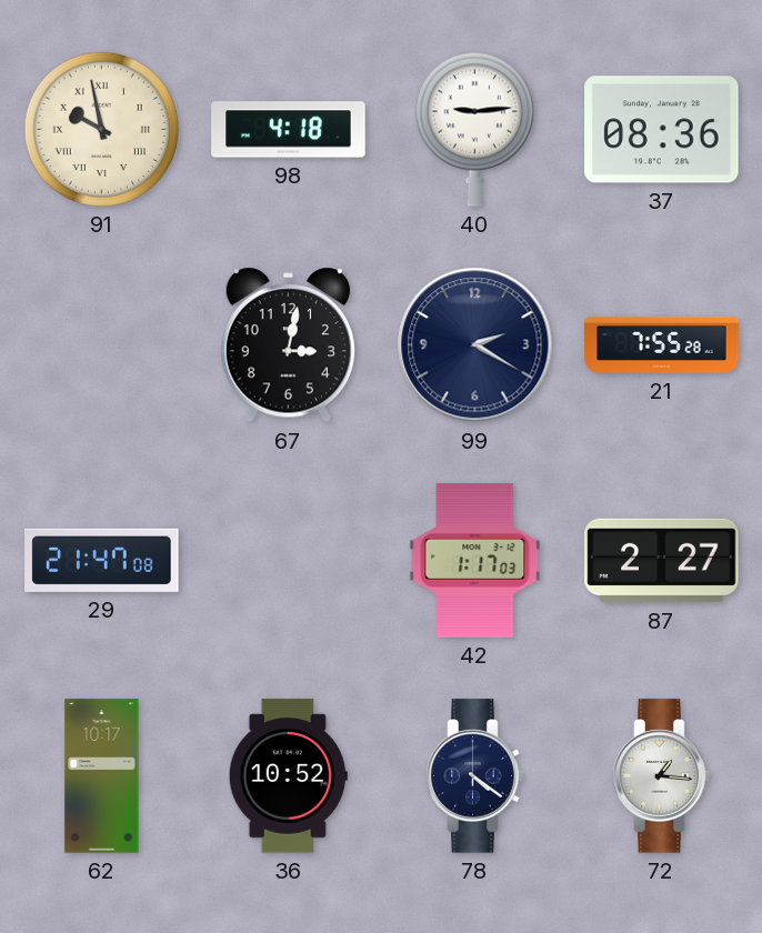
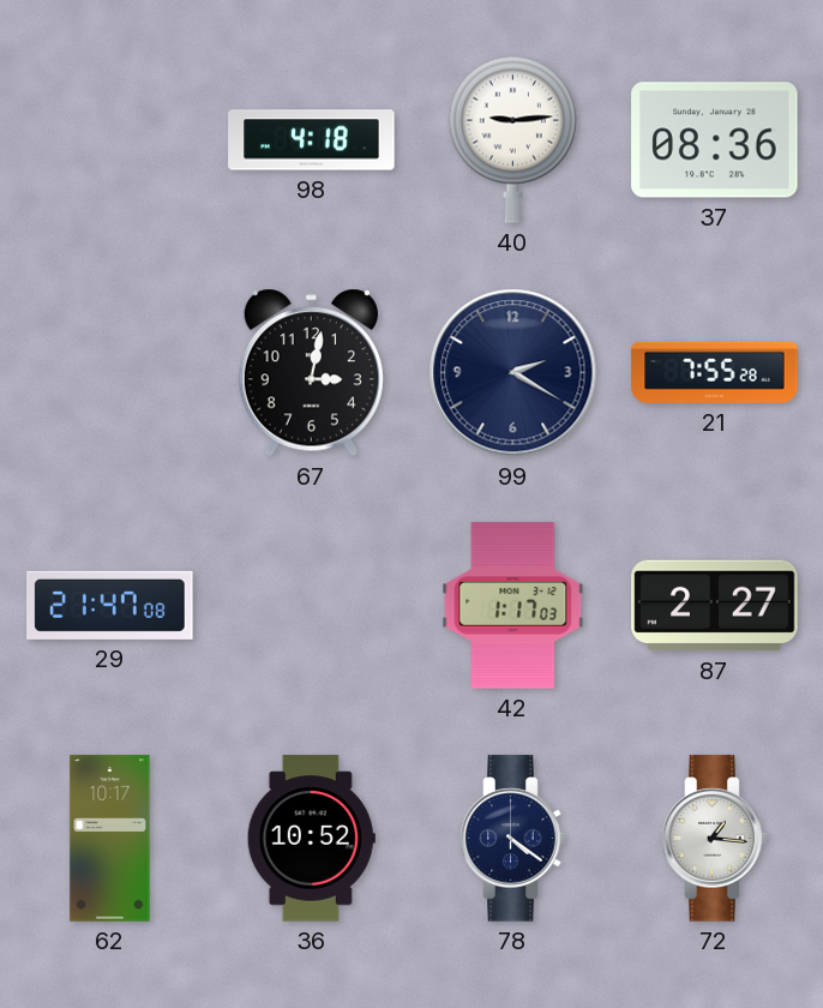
91: 9:58 -> none
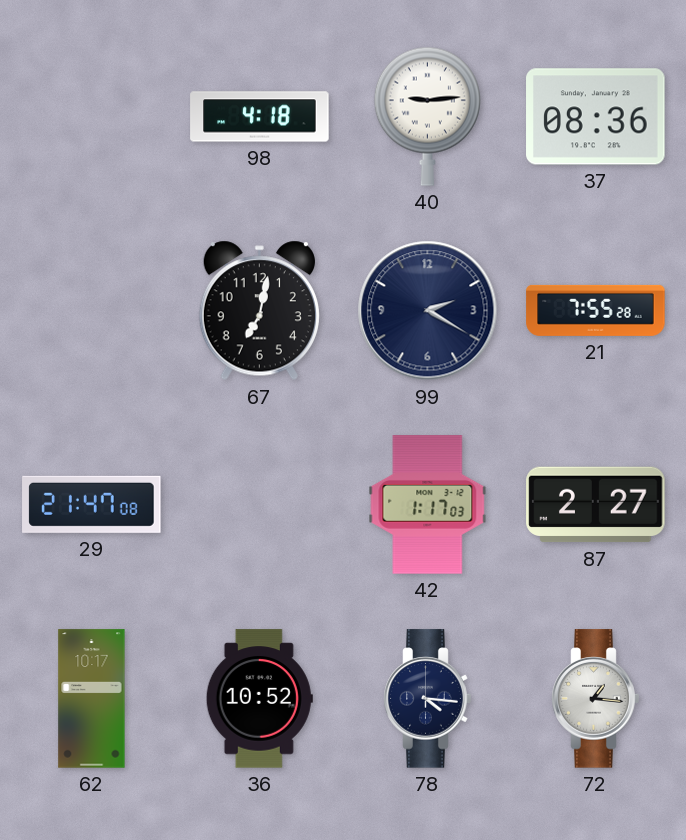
67: 3:02 -> 7:02
78: 4:21 -> 4:16
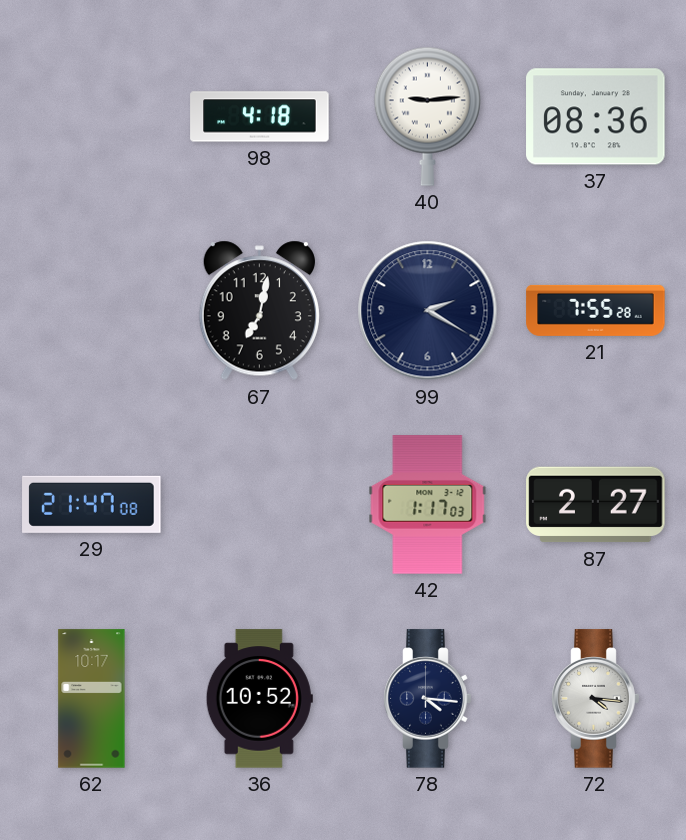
72: 1:16 -> 4:16
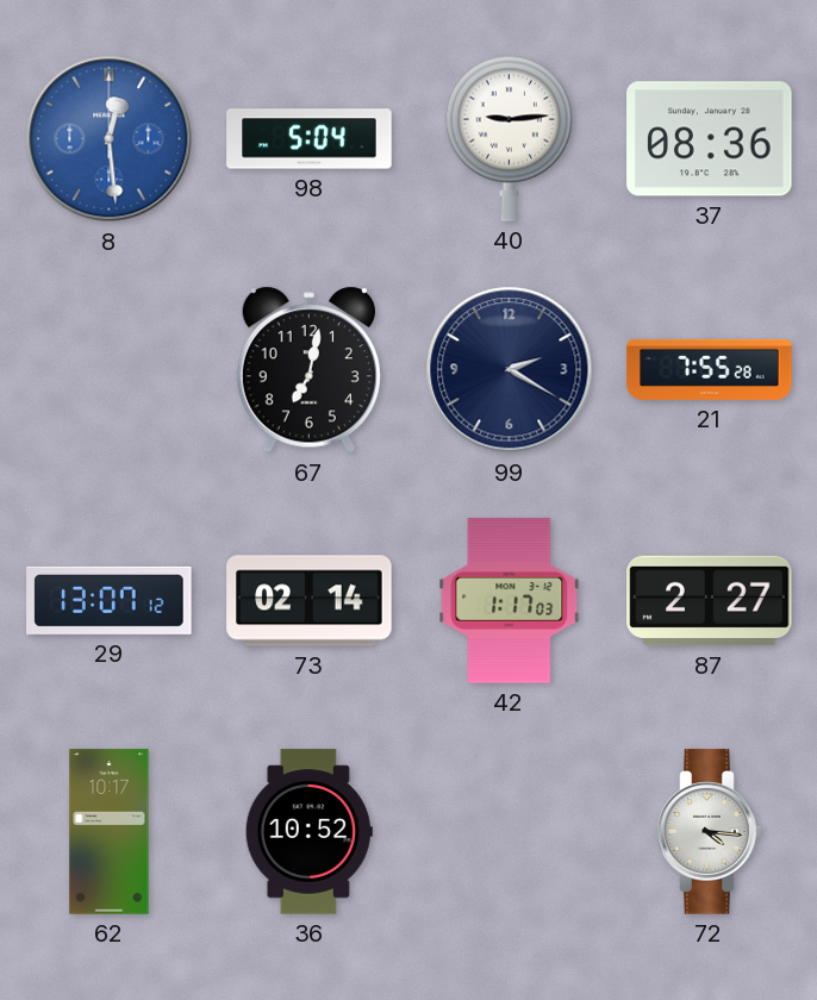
8: none -> 12:29
98: 4:18 -> 5:04
29: 21:47 -> 13:07
73: none -> 02:14
78: 4:16 -> none
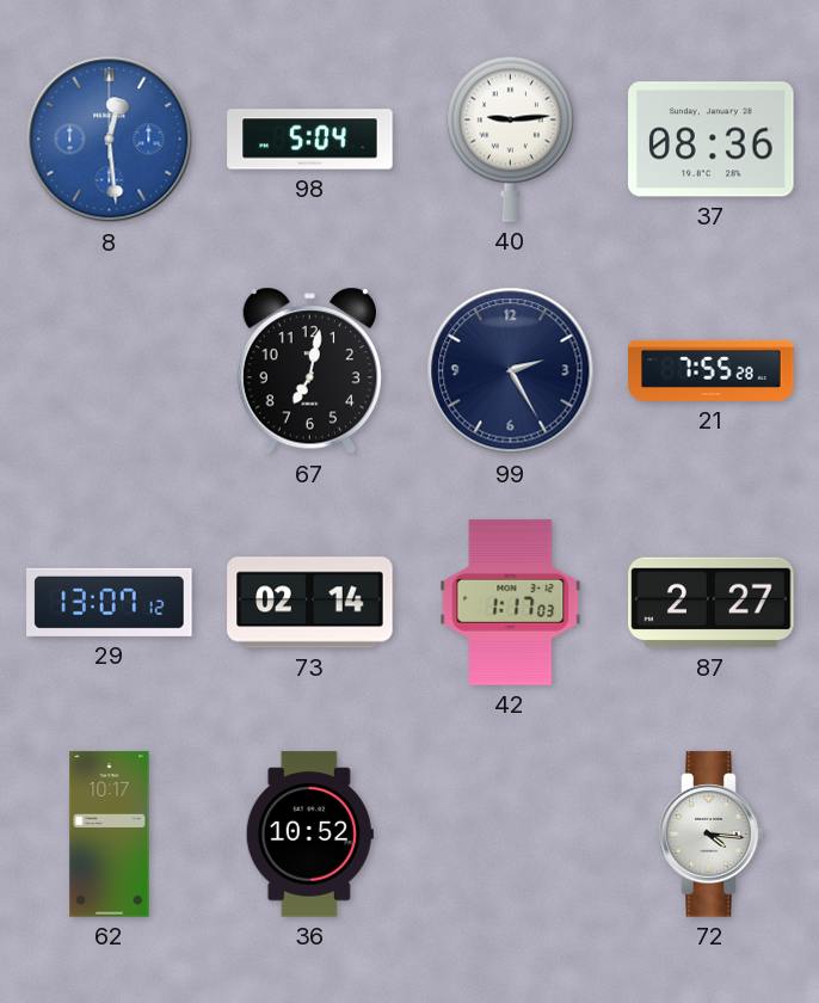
99: 2:20 -> 2:25
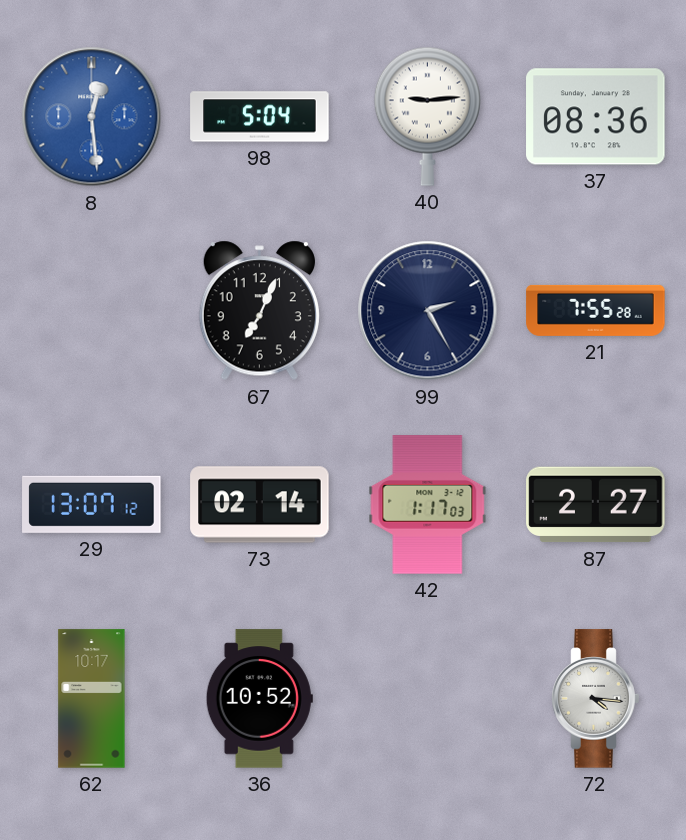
67: 7:02 -> 7:04
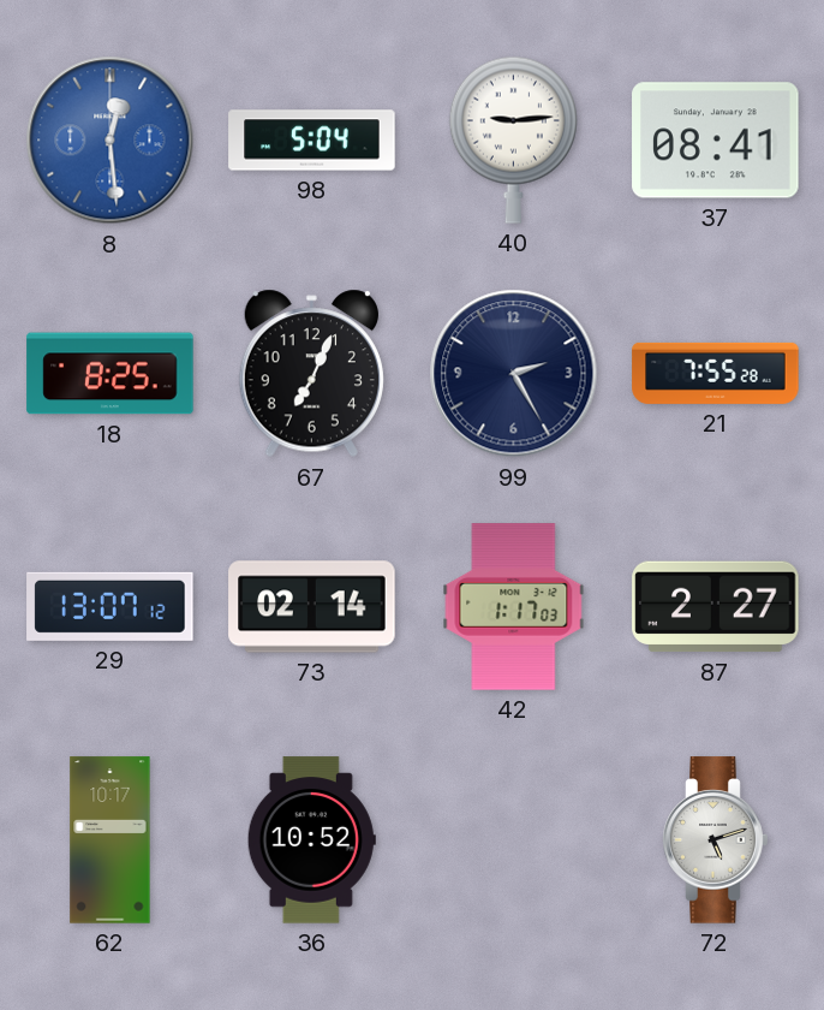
37: 08:36 -> 08:41
18: none -> 8:25
72: 4:16 -> 5:12
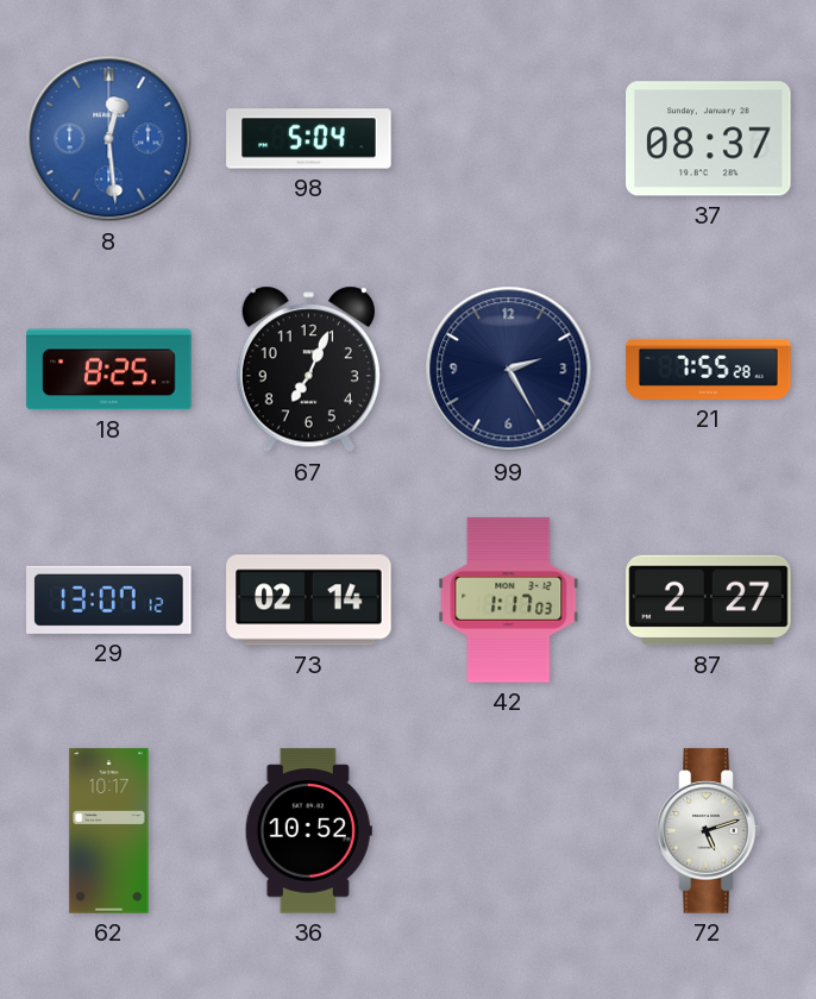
40: 9:14 -> none
37: 08:41 -> 08:37
